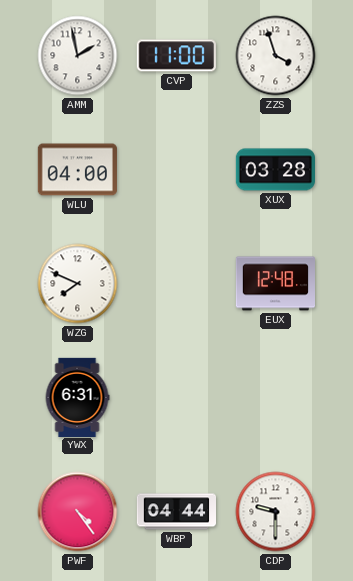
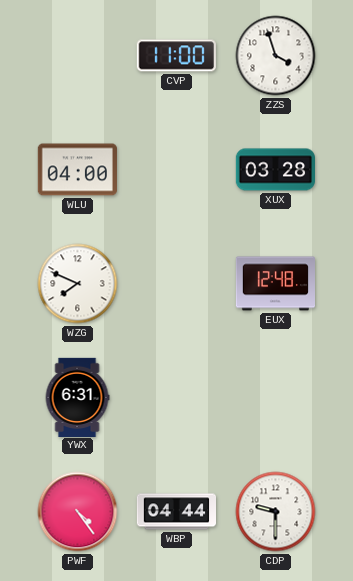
AMM: 1:58 -> none
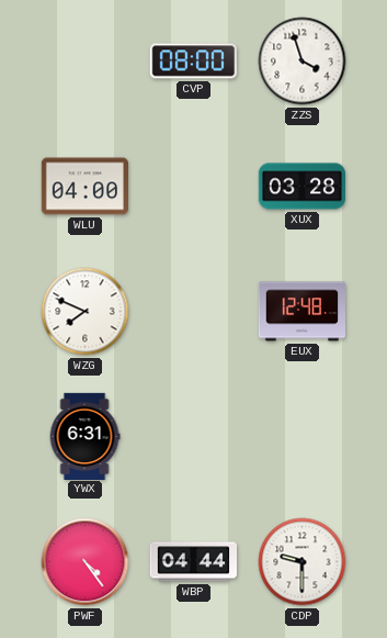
CVP: 11:00 -> 08:00
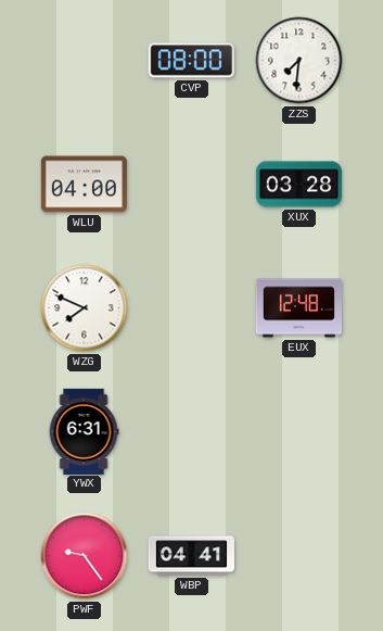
ZZS: 3:57 -> 7:31
PWF: 4:24 -> 9:24
WBP: 04:44 -> 04:41
CDP: 9:30 -> none
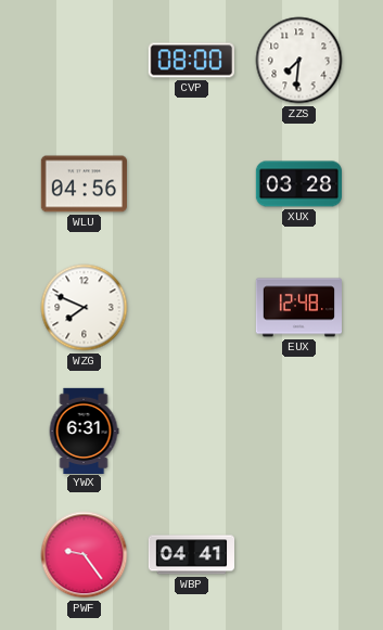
WLU: 04:00 -> 04:56
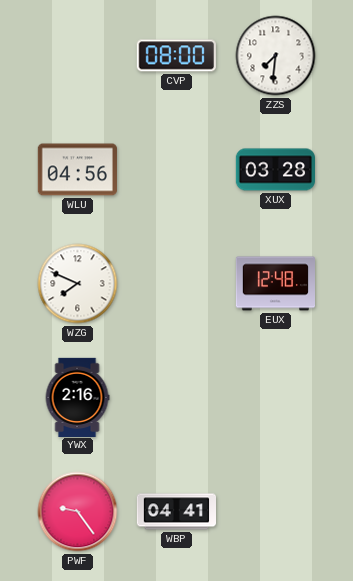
YWX: 6:31 -> 2:16
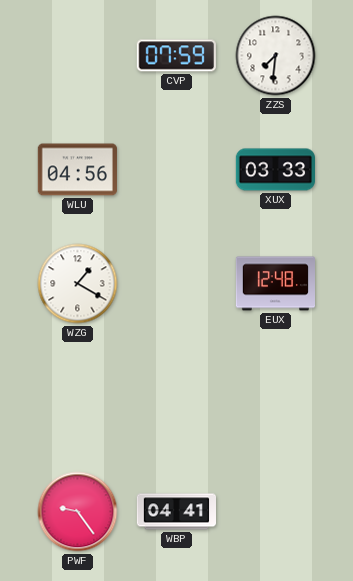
CVP: 08:00 -> 07:59
XUX: 03:28 -> 03:33
WZG: 7:49 -> 1:20
YWX: 2:16 -> none
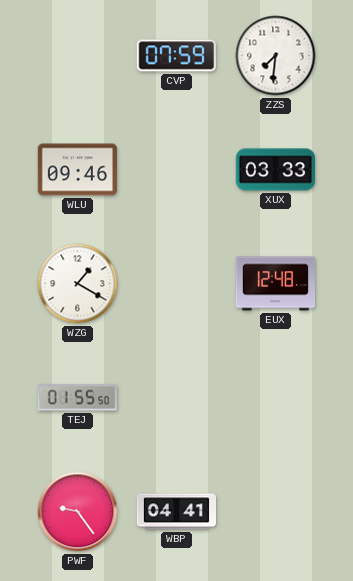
WLU: 04:56 -> 09:46
TEJ: none -> 01:55
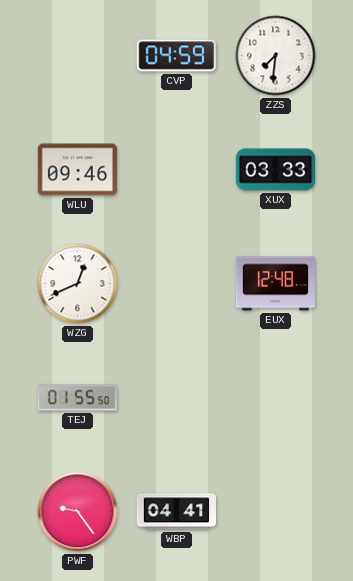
CVP: 07:59 -> 04:59
WZG: 1:20 -> 12:41
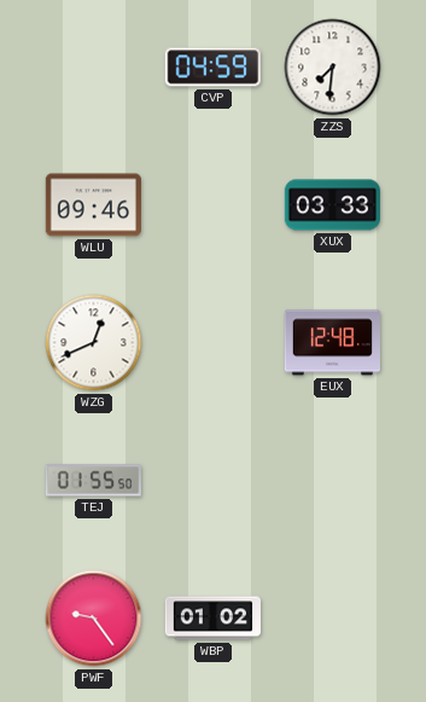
WBP: 04:41 -> 01:02
